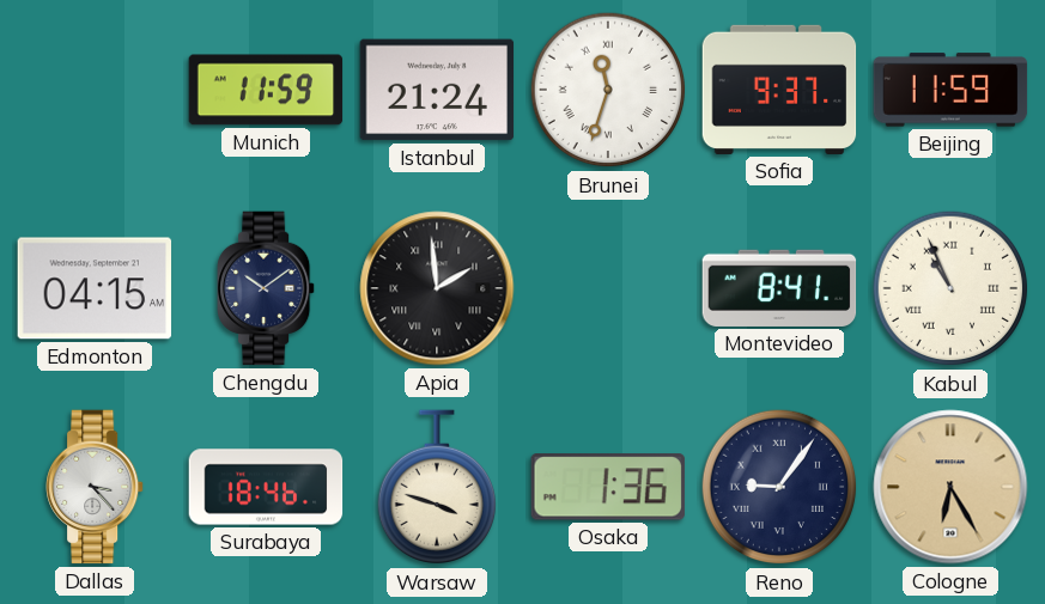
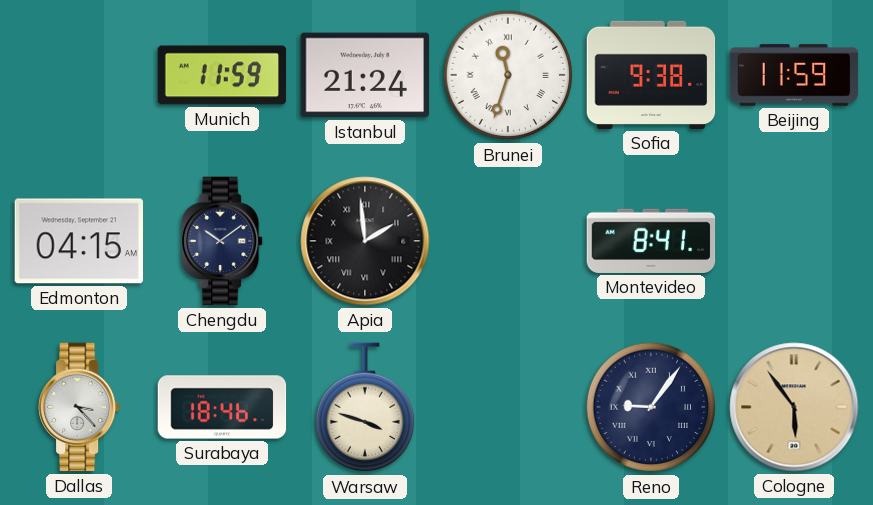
Sofia: 9:37 -> 9:38
Kabul: 10:56 -> none
Osaka: 1:36 -> none
Cologne: 6:25 -> 5:54
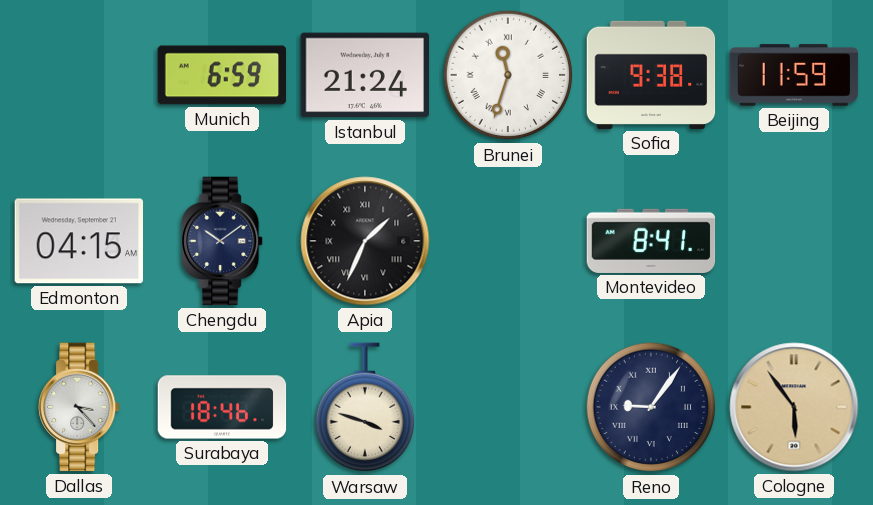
Munich: 11:59 -> 6:59
Apia: 1:59 -> 1:34
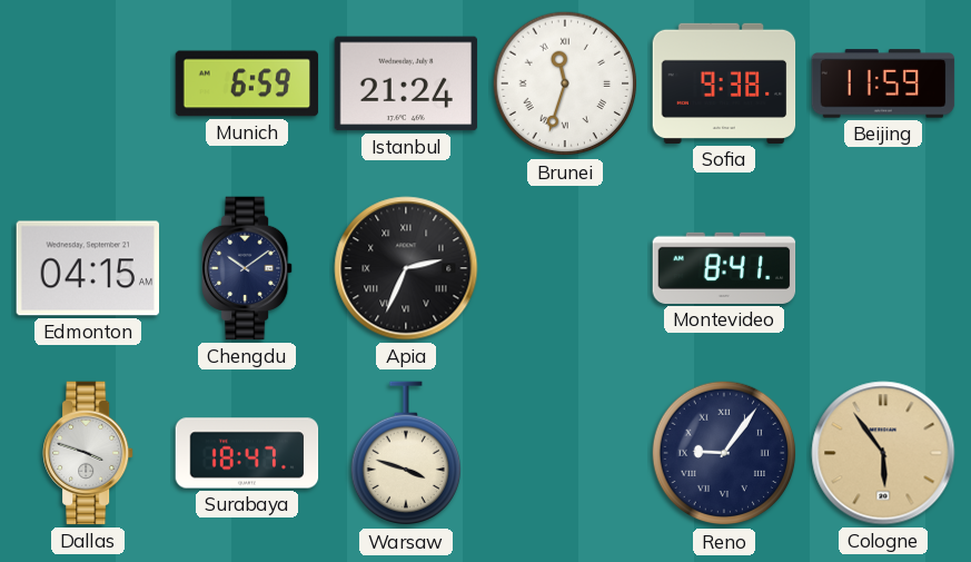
Apia: 1:34 -> 2:34
Dallas: 3:23 -> 3:48
Surabaya: 18:46 -> 18:47
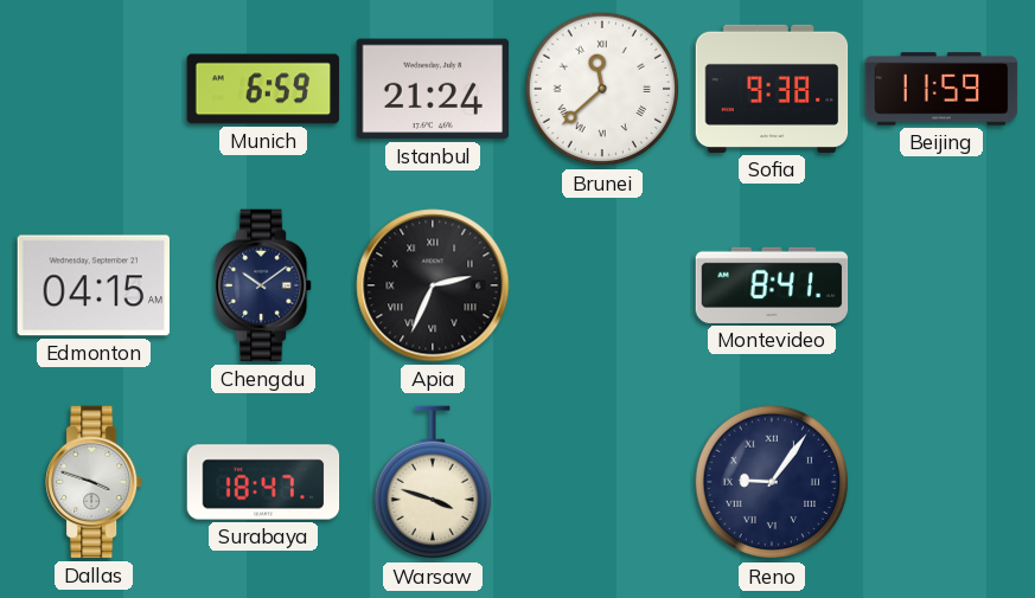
Brunei: 11:33 -> 11:38
Cologne: 5:54 -> none
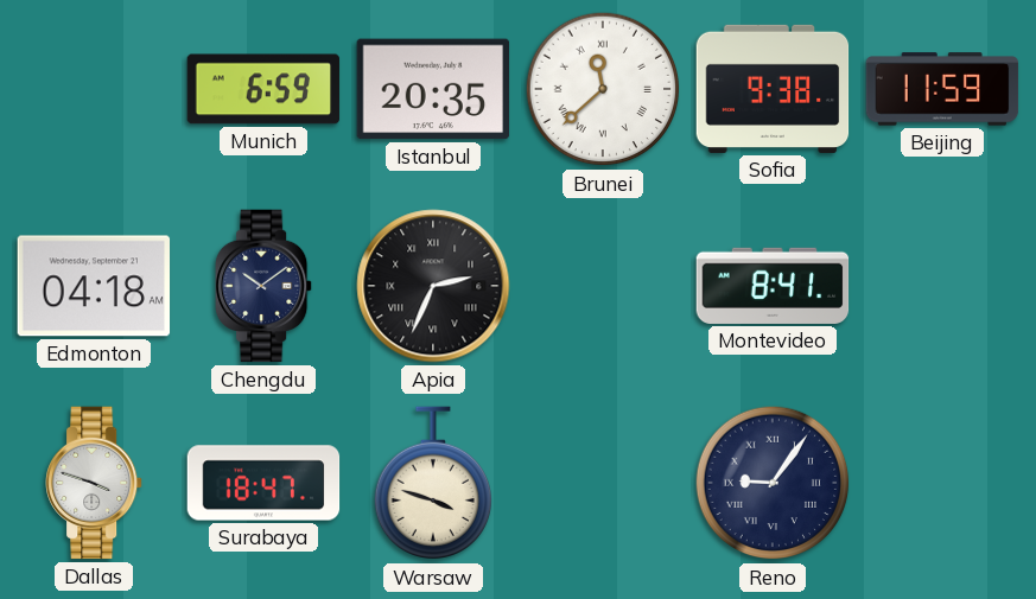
Istanbul: 21:24 -> 20:35
Edmonton: 04:15 -> 04:18
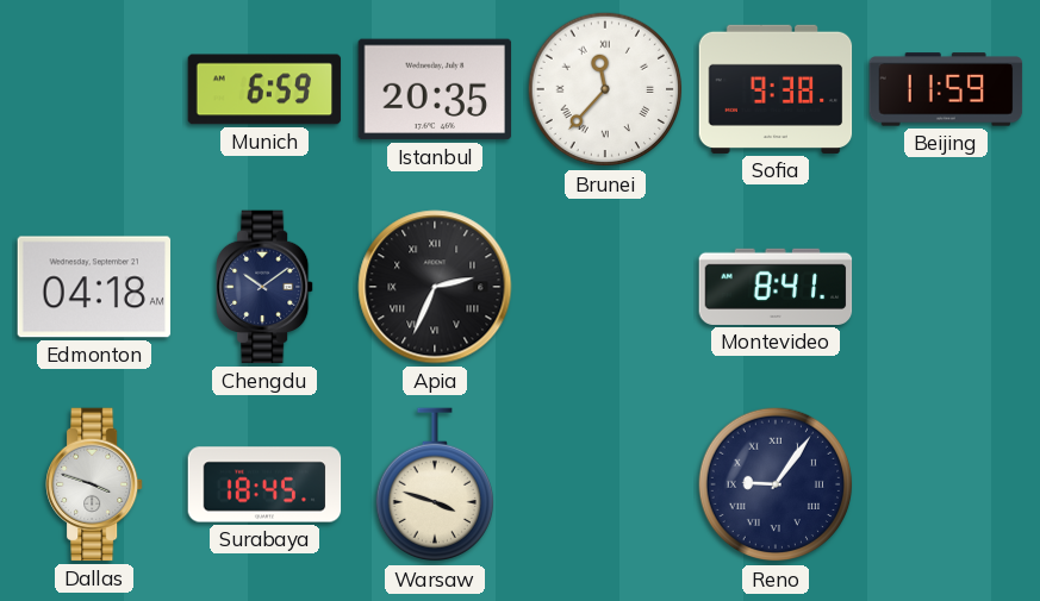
Brunei: 11:38 -> 11:37
Surabaya: 18:47 -> 18:45
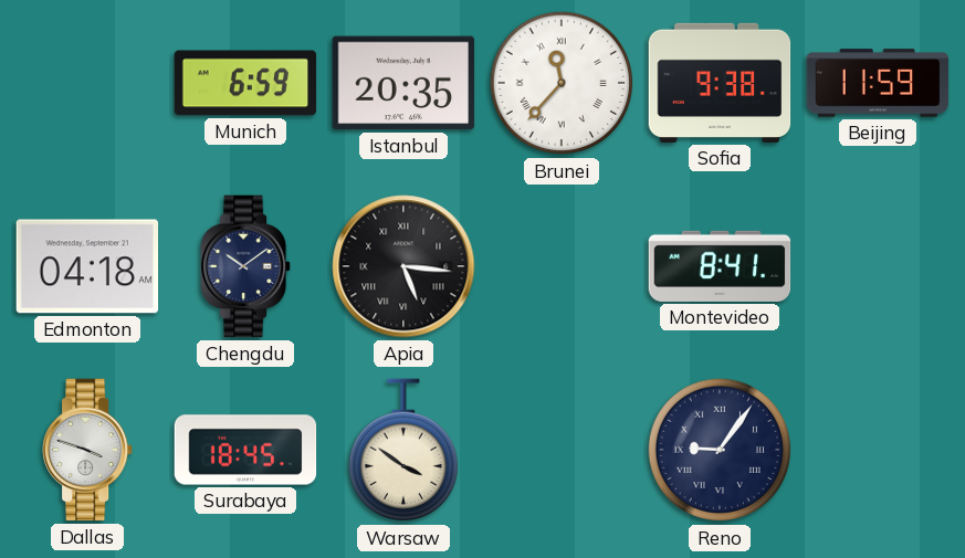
Apia: 2:34 -> 5:16
Warsaw: 3:48 -> 3:51
